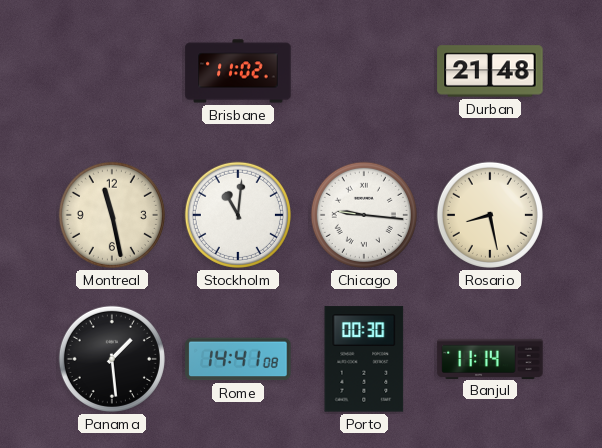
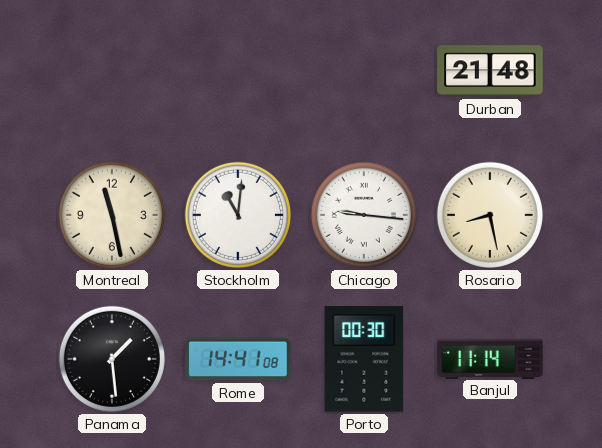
Brisbane: 11:02 -> none
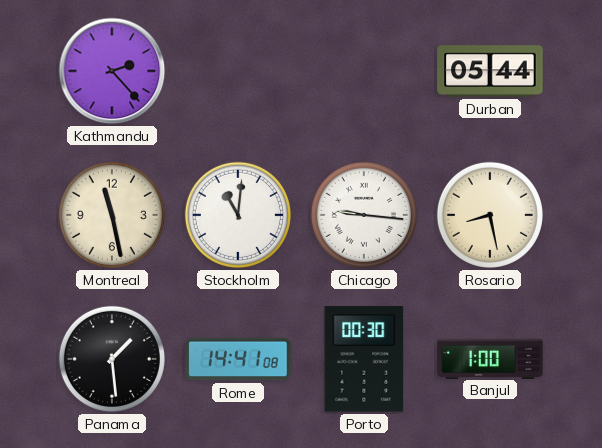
Kathmandu: none -> 2:23
Durban: 21:48 -> 05:44
Banjul: 11:14 -> 1:00
